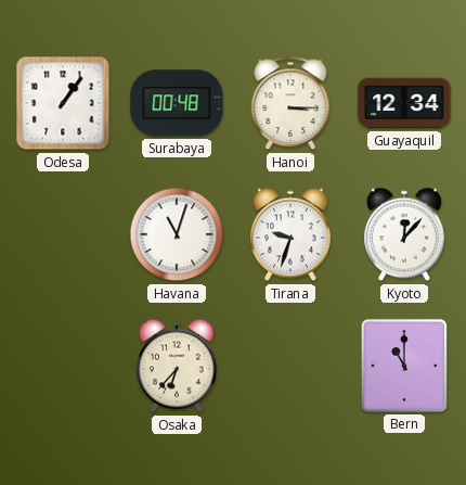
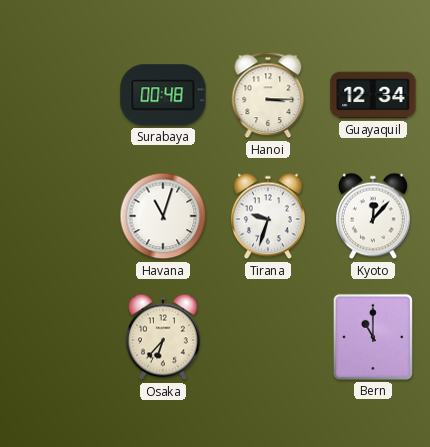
Odesa: 1:06 -> none
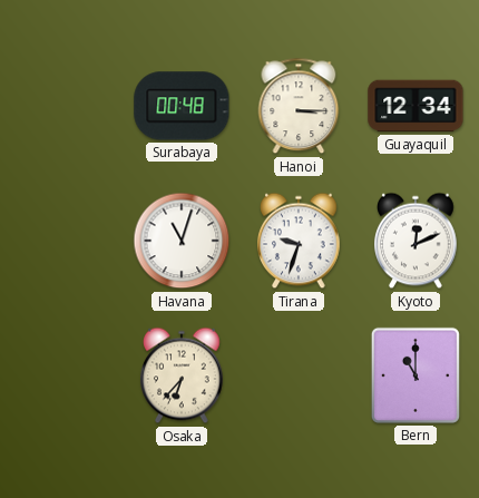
Kyoto: 12:07 -> 12:11
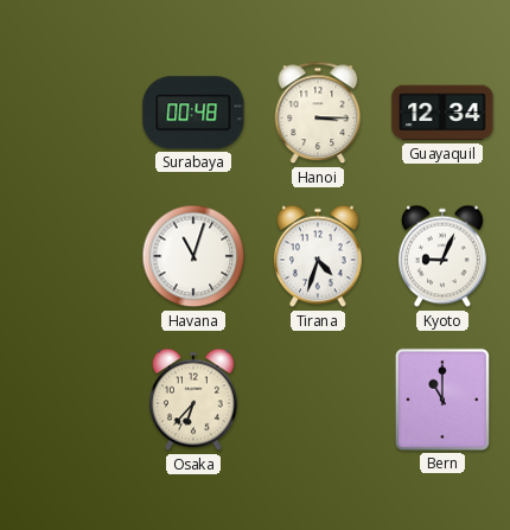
Tirana: 9:33 -> 4:33
Kyoto: 12:11 -> 9:04
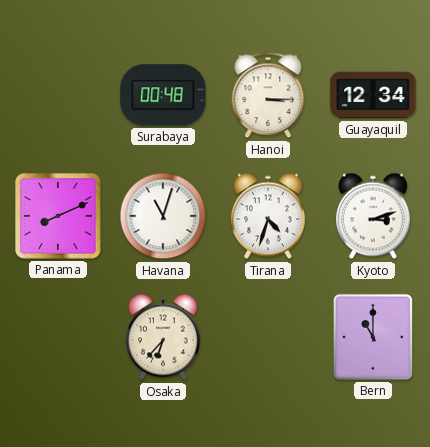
Panama: none -> 8:11
Kyoto: 9:04 -> 3:12
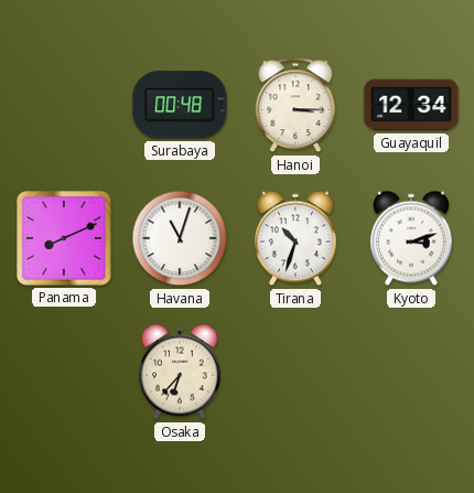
Tirana: 4:33 -> 10:33
Bern: 11:00 -> none
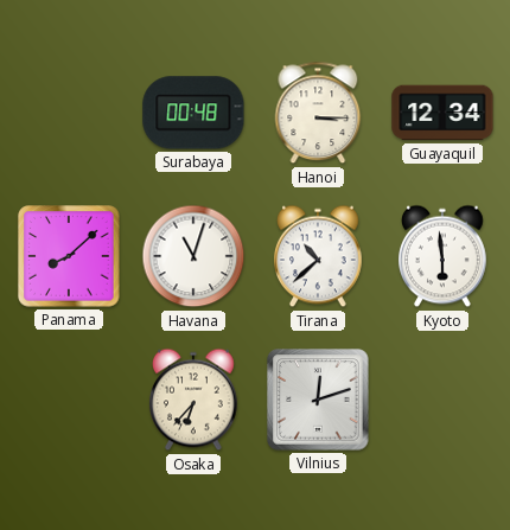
Panama: 8:11 -> 8:08
Tirana: 10:33 -> 10:38
Kyoto: 3:12 -> 5:59
Vilnius: none -> 12:12
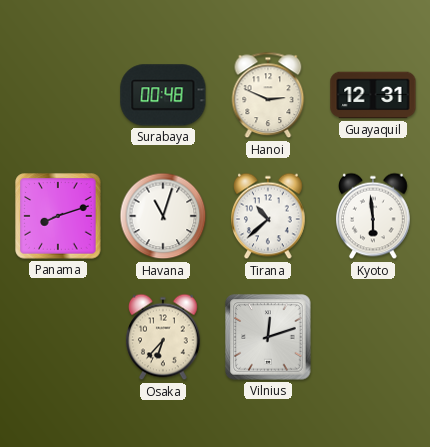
Hanoi: 3:15 -> 2:49
Guayaquil: 12:34 -> 12:31
Panama: 8:08 -> 8:12
